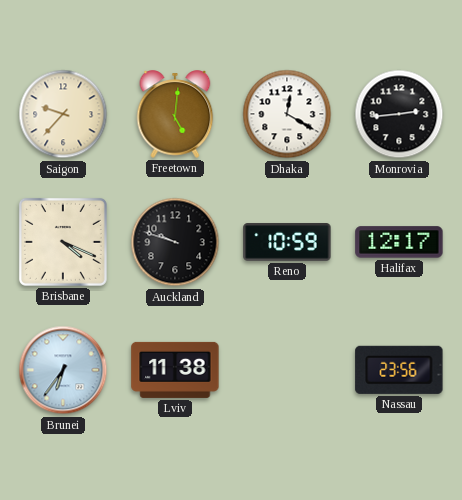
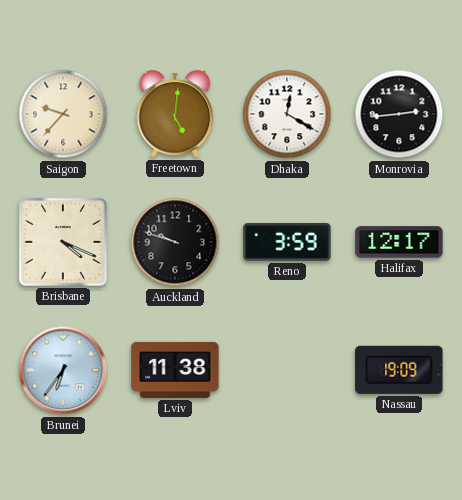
Reno: 10:59 -> 3:59
Nassau: 23:56 -> 19:09
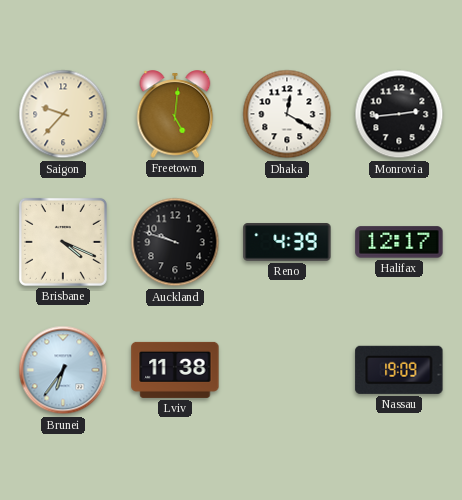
Reno: 3:59 -> 4:39
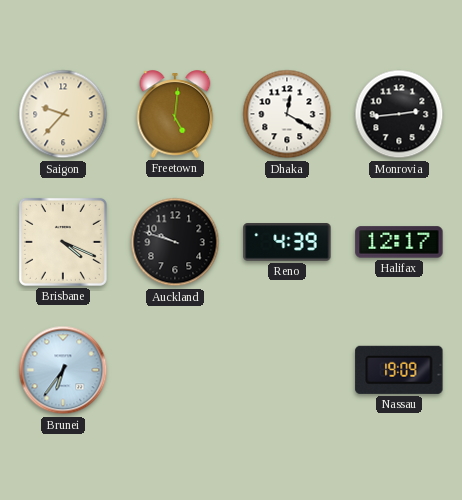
Lviv: 11:38 -> none
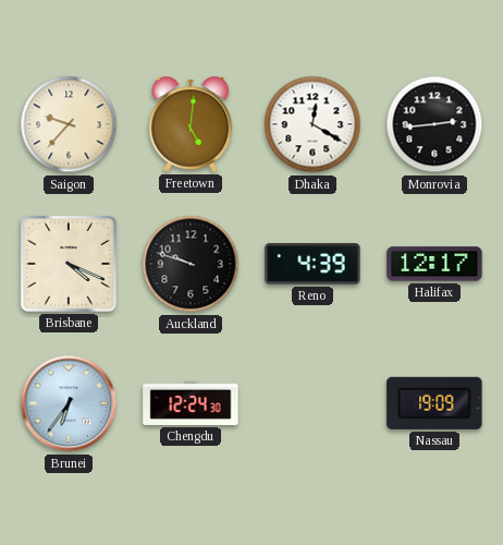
Chengdu: none -> 12:24
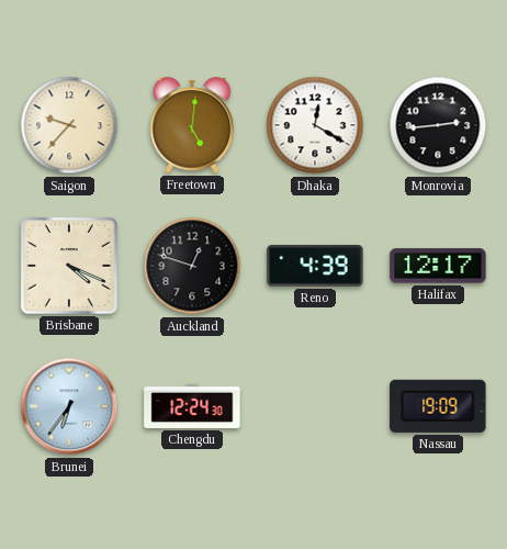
Auckland: 9:48 -> 12:48
